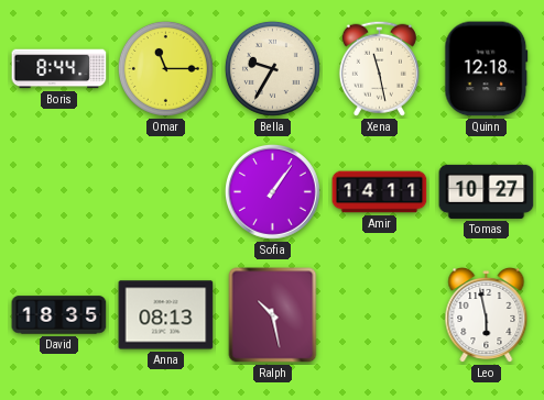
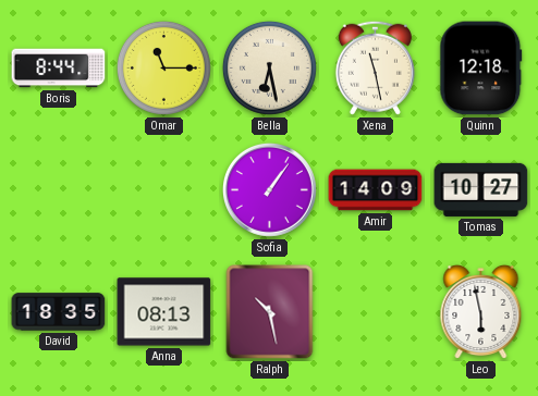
Bella: 9:35 -> 6:28
Amir: 14:11 -> 14:09
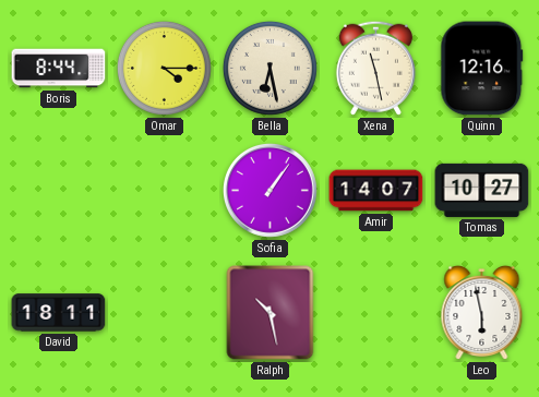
Omar: 11:15 -> 4:15
Quinn: 12:18 -> 12:16
Amir: 14:09 -> 14:07
David: 18:35 -> 18:11
Anna: 08:13 -> none
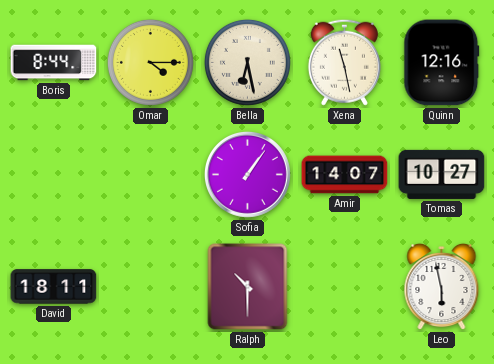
Ralph: 10:28 -> 10:30
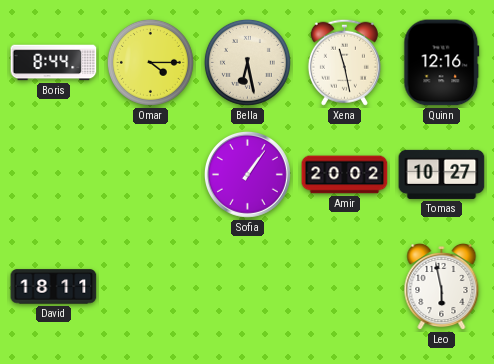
Amir: 14:07 -> 20:02
Ralph: 10:30 -> none
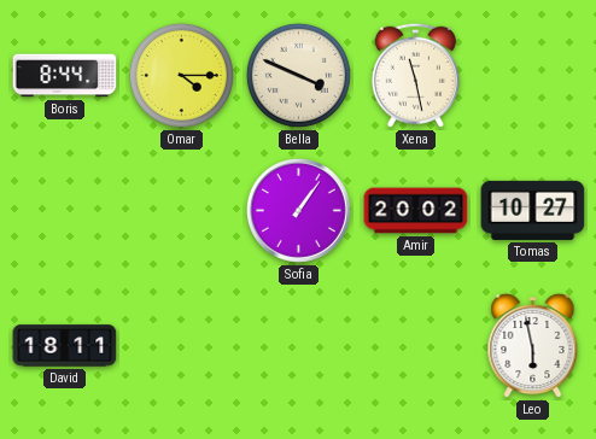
Bella: 6:28 -> 3:49
Quinn: 12:16 -> none
